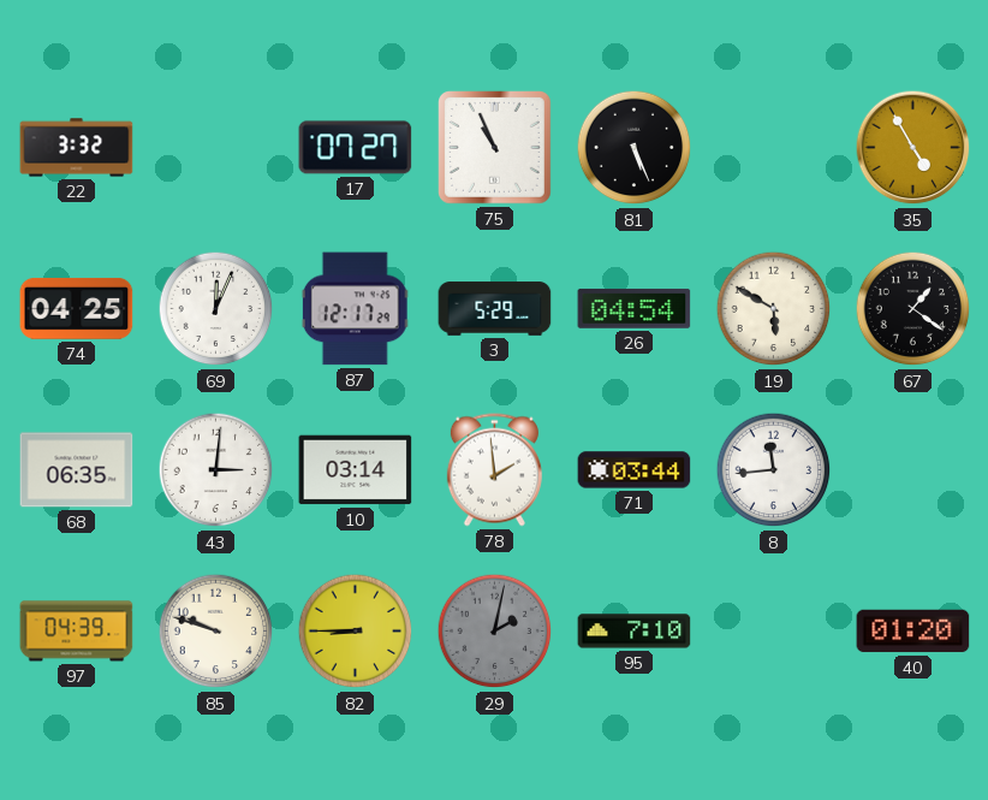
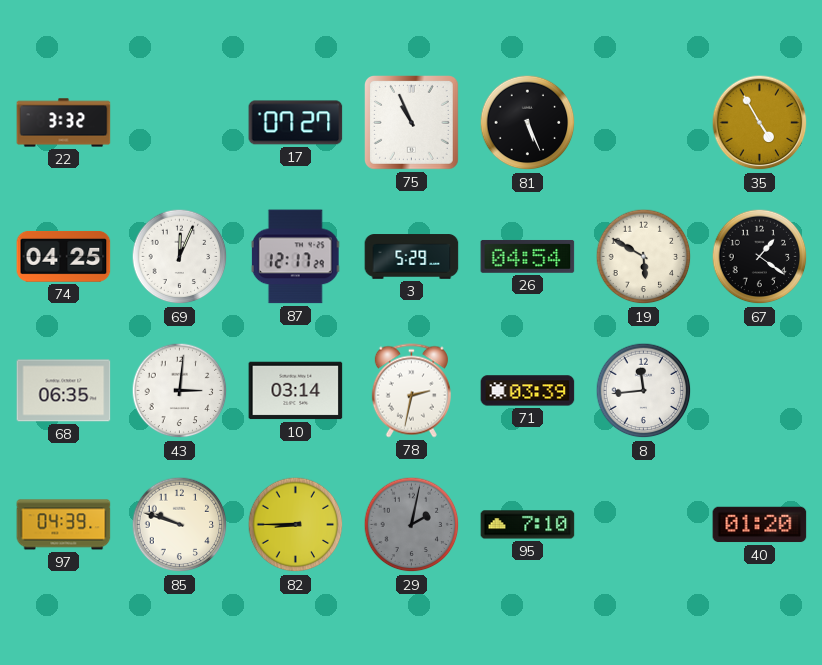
78: 1:59 -> 2:32
71: 03:44 -> 03:39
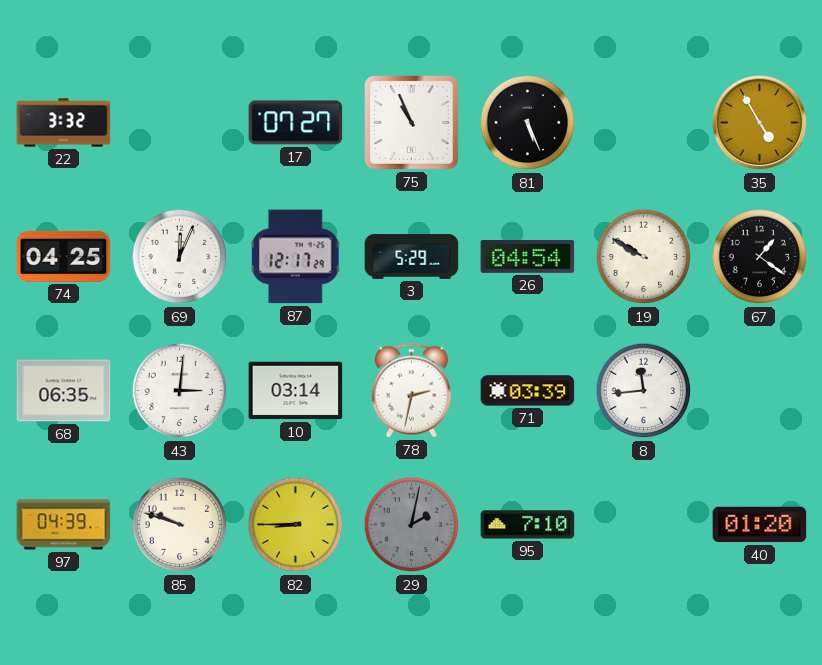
19: 5:50 -> 9:50
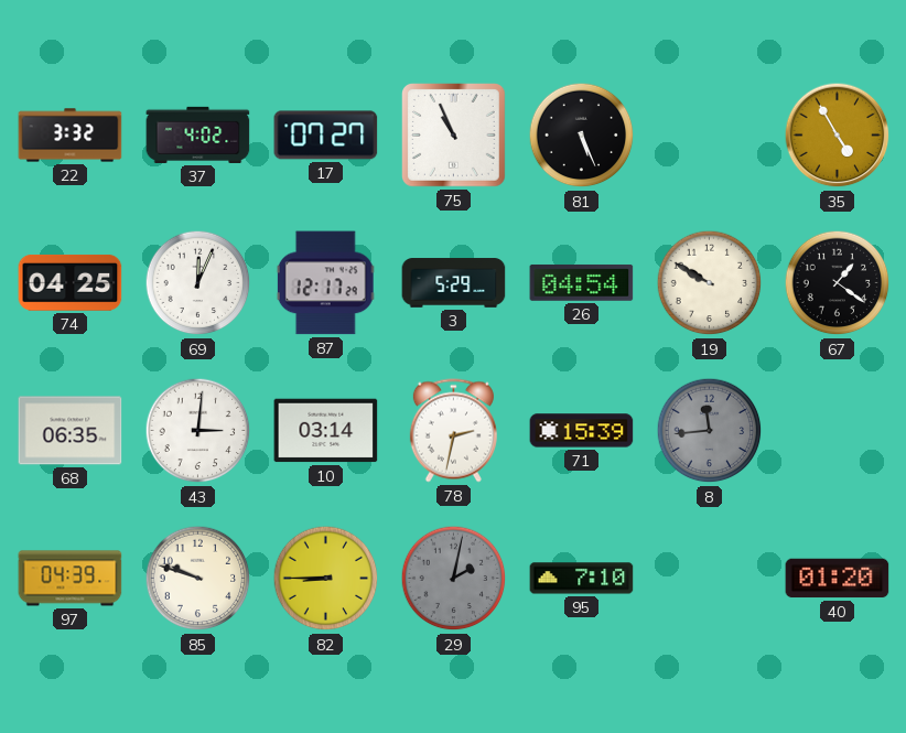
37: none -> 4:02
71: 03:39 -> 15:39
8 dial: white -> grey
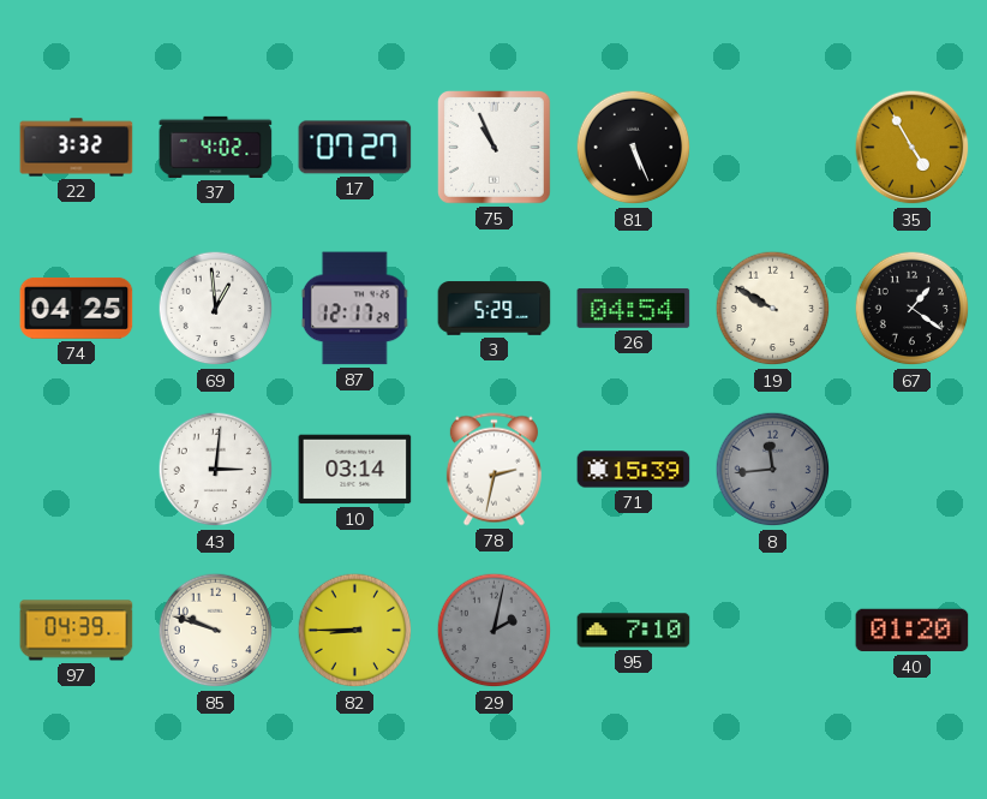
69: 12:04 -> 12:59
68: 06:35 -> none
